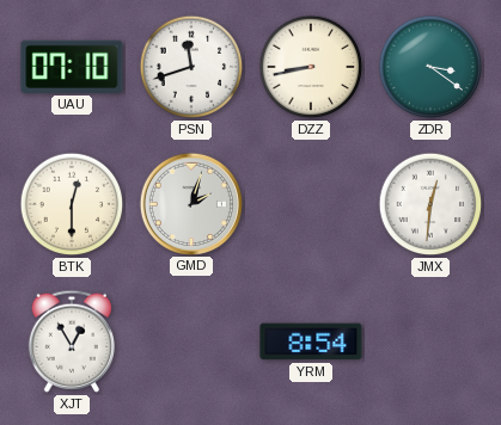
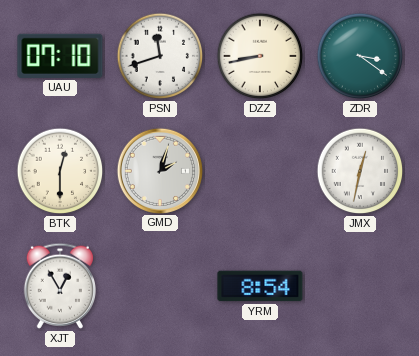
JMX: 12:31 -> 12:32
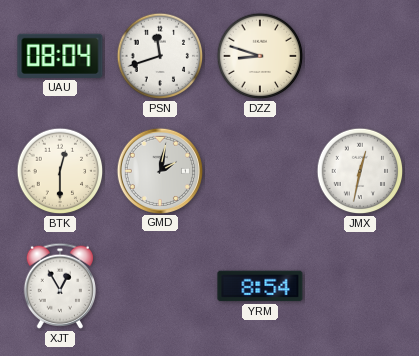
UAU: 07:10 -> 08:04
DZZ: 8:43 -> 8:48
ZDR: 3:21 -> none
GMD: 2:03 -> 2:02
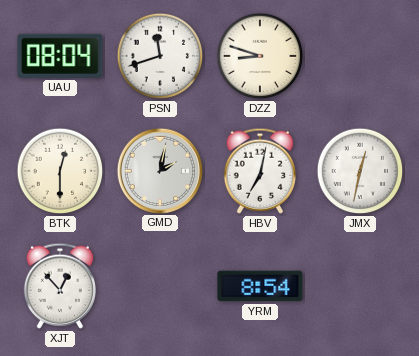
HBV: none -> 7:02
XJT: 12:55 -> 12:53
